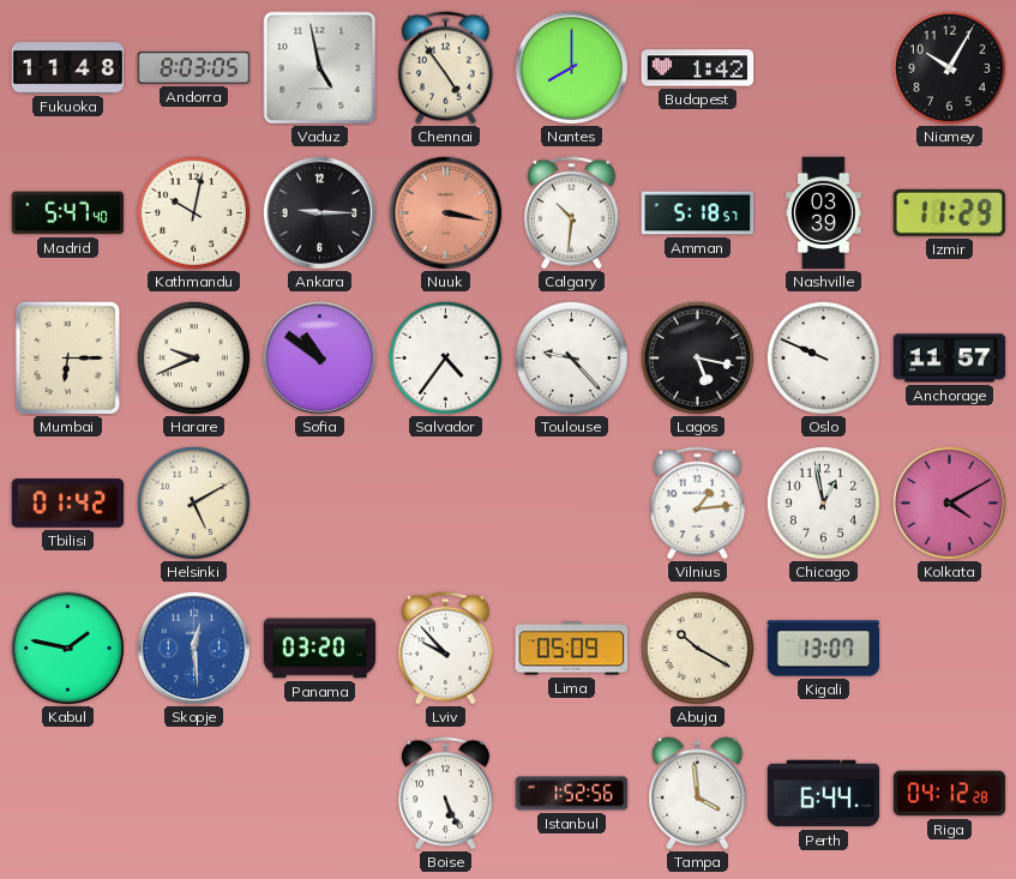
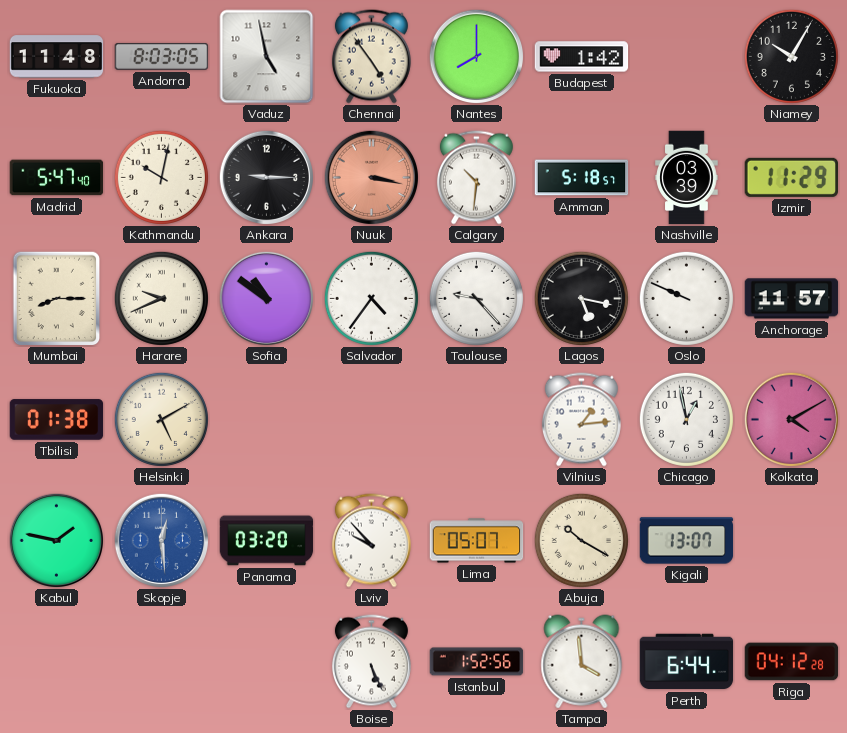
Mumbai: 6:15 -> 8:15
Tbilisi: 01:42 -> 01:38
Lima: 05:09 -> 05:07
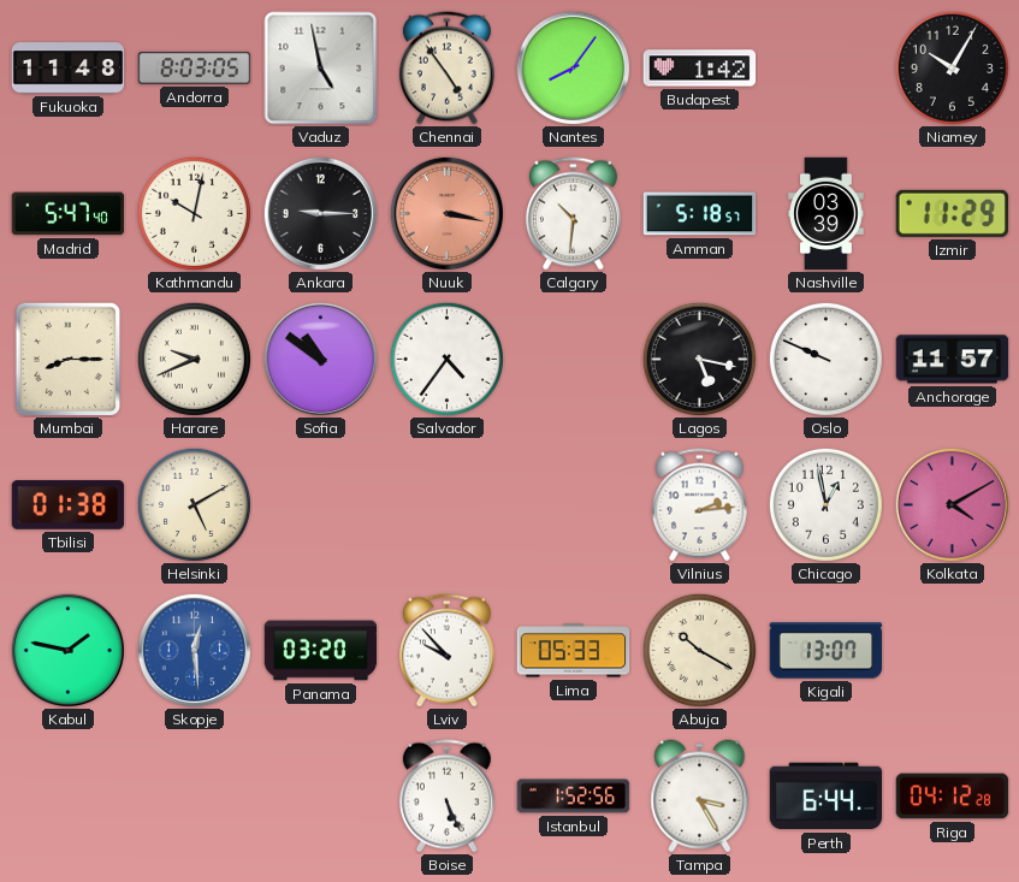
Nantes: 8:00 -> 8:06
Toulouse: 9:23 -> none
Vilnius: 1:14 -> 2:14
Lima: 05:07 -> 05:33
Tampa: 3:59 -> 3:25
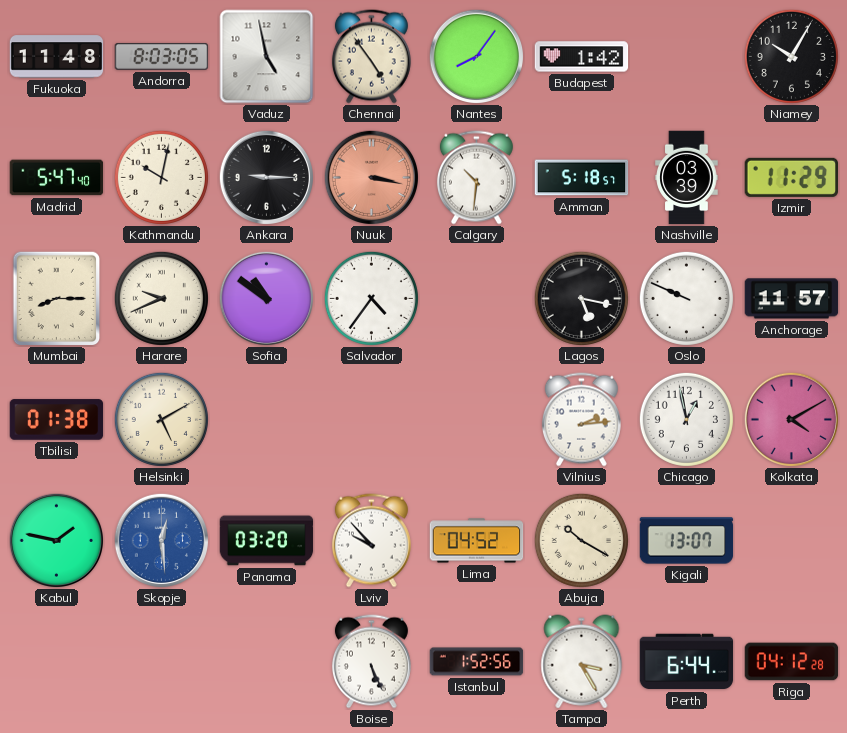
Lima: 05:33 -> 04:52
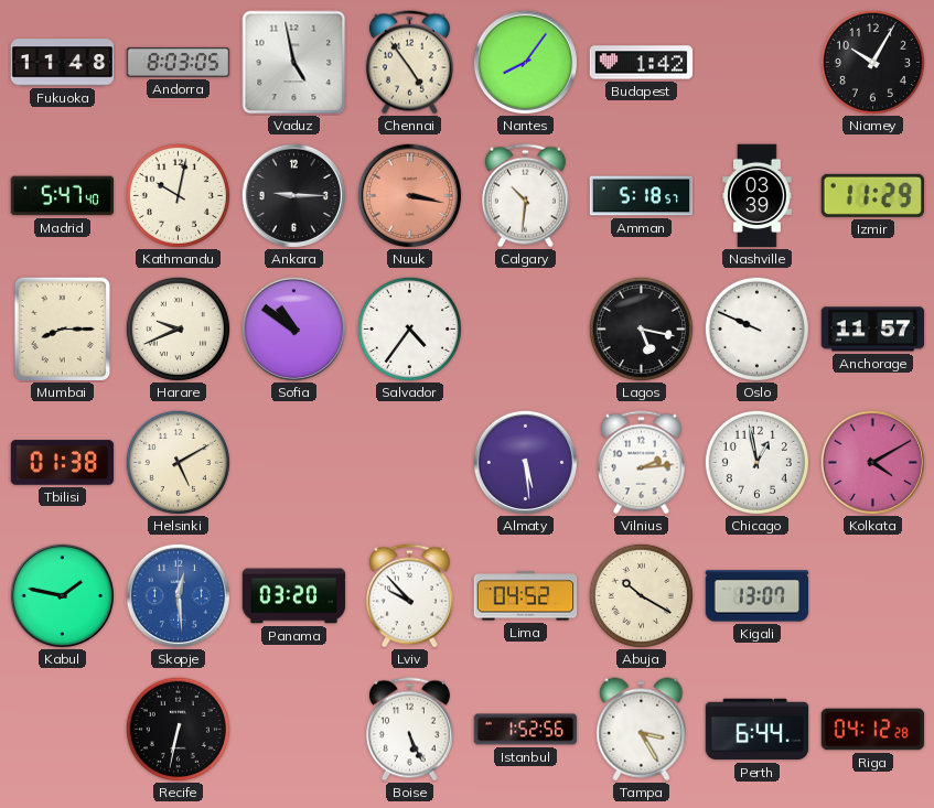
Almaty: none -> 5:29
Recife: none -> 6:32
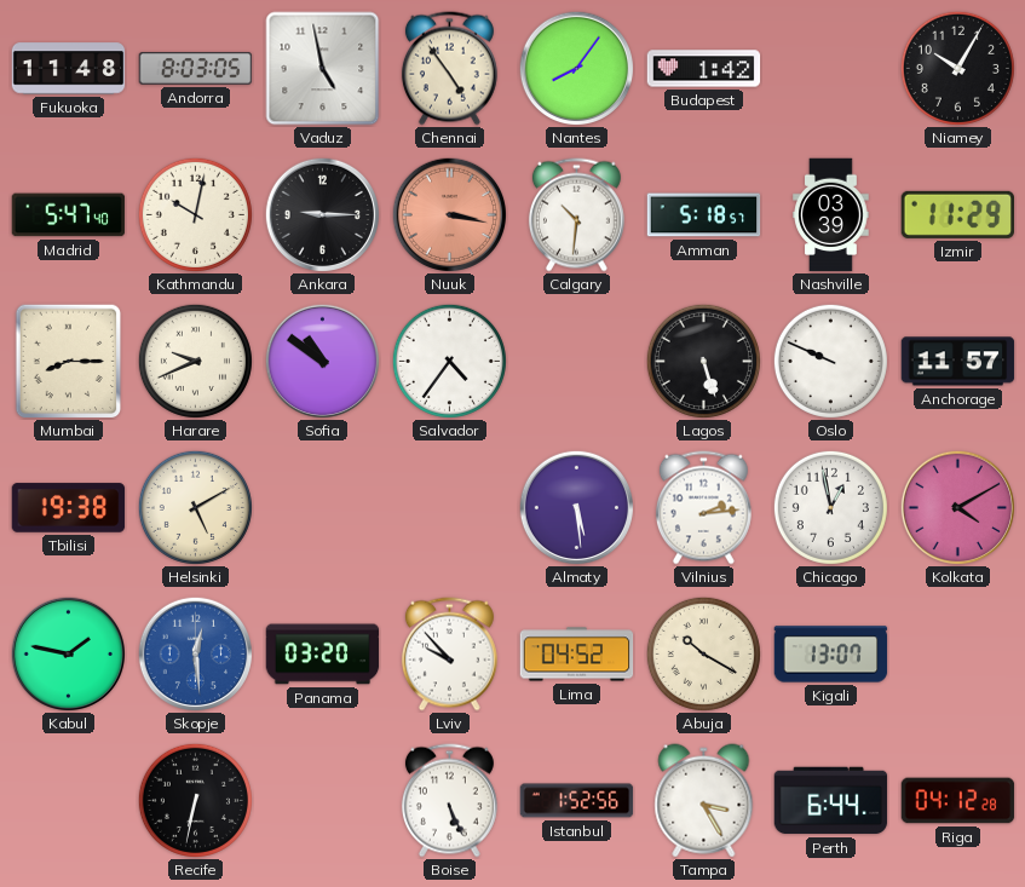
Lagos: 5:17 -> 5:27
Tbilisi: 01:38 -> 19:38
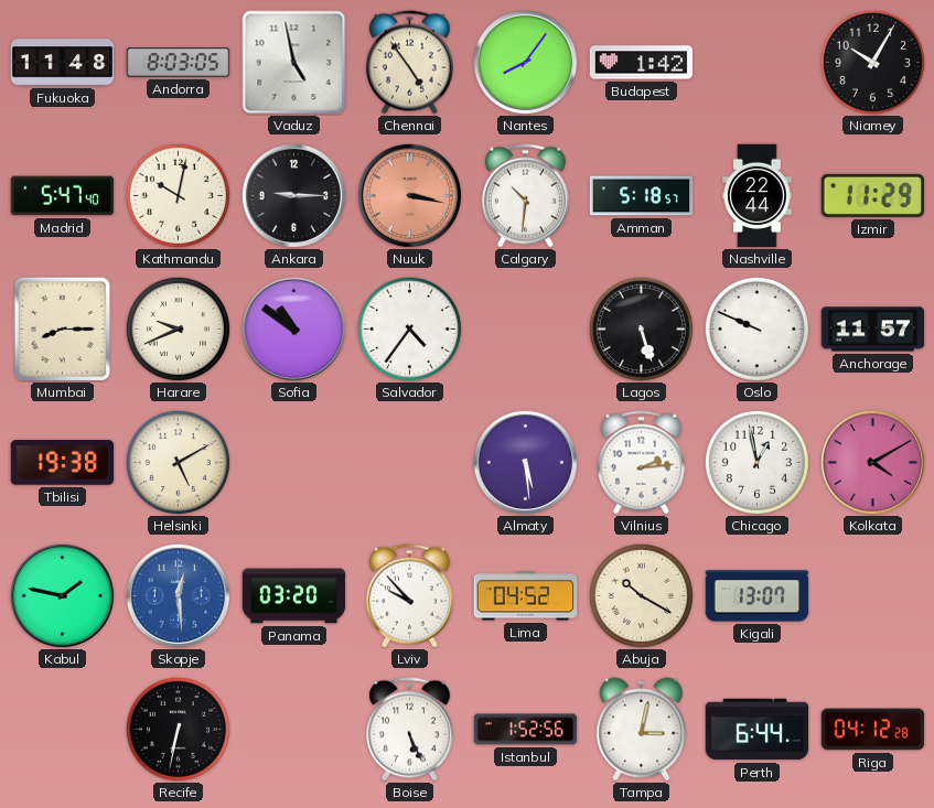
Nashville: 03:39 -> 22:44
Tampa: 3:25 -> 3:02
